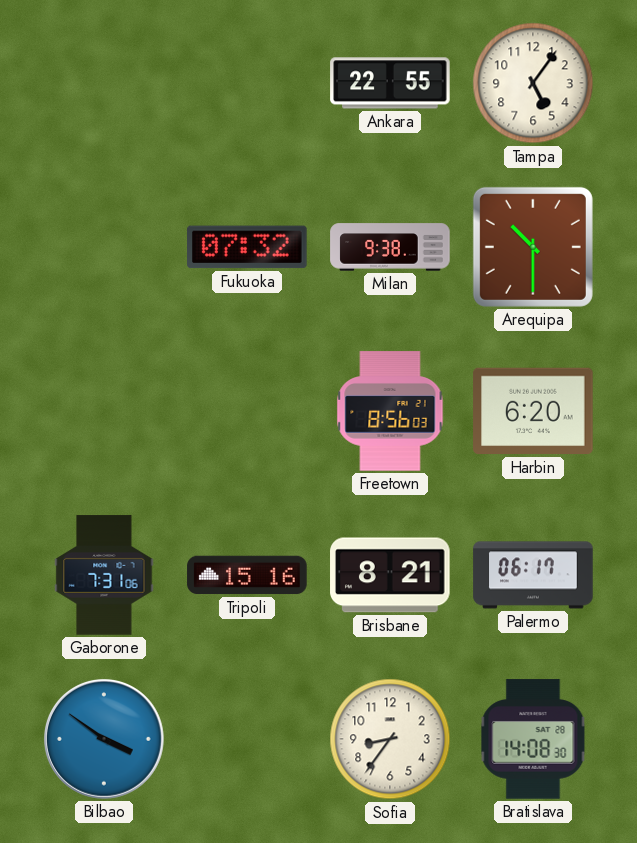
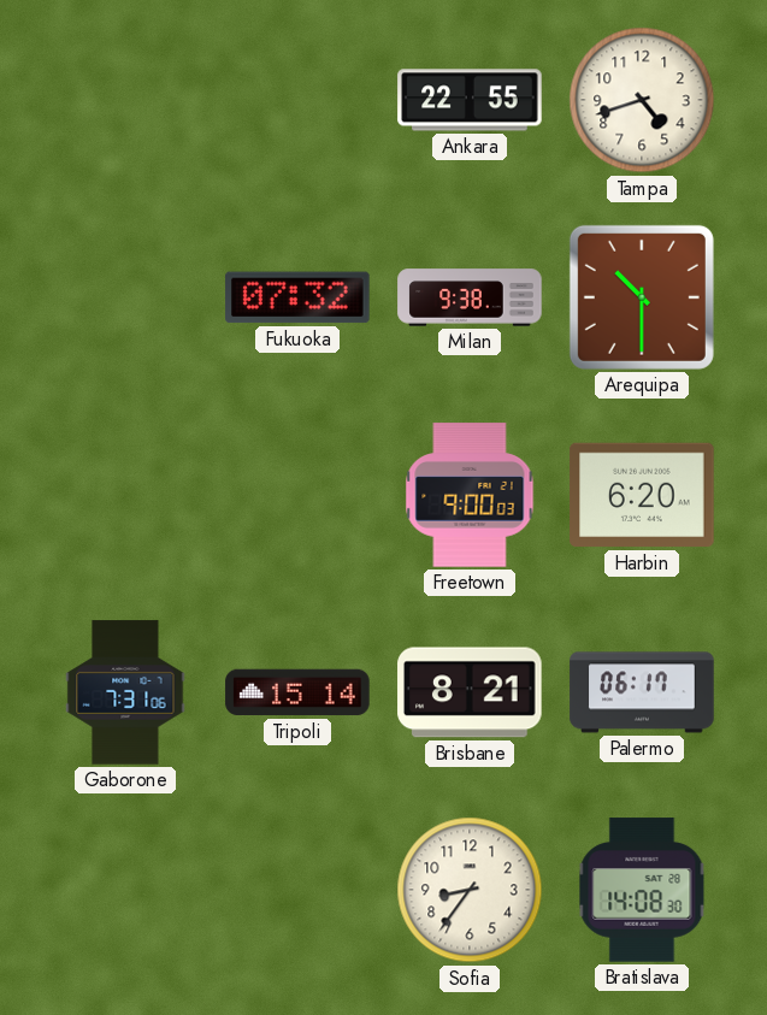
Tampa: 5:06 -> 4:42
Freetown: 8:56 -> 9:00
Tripoli: 15:16 -> 15:14
Bilbao: 3:51 -> none
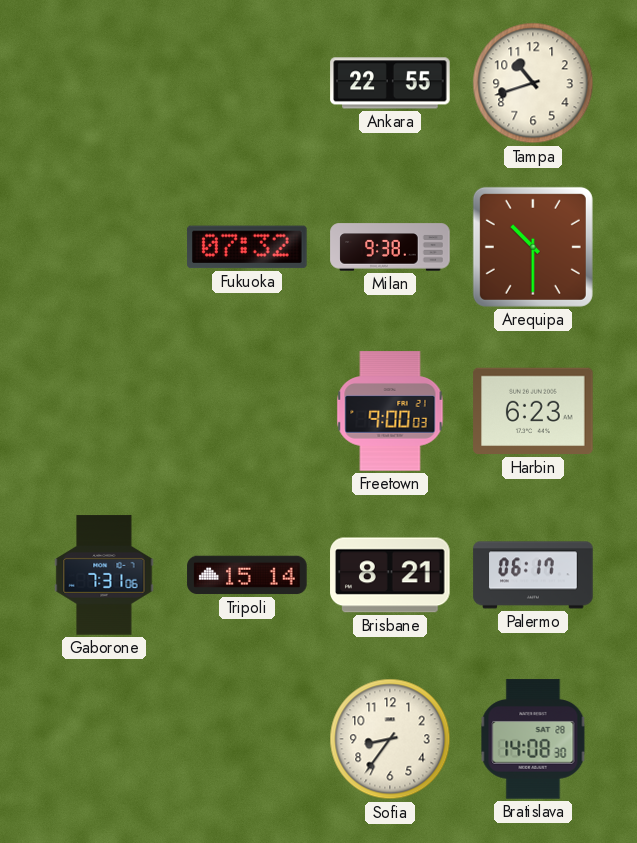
Tampa: 4:42 -> 10:42
Harbin: 6:20 -> 6:23
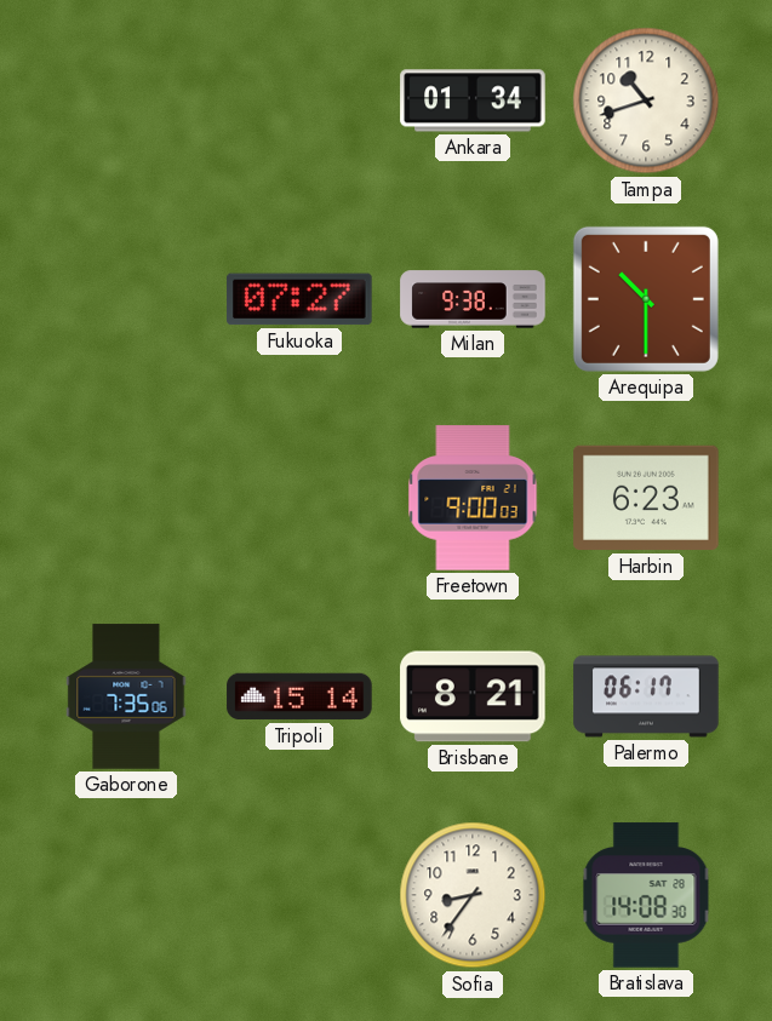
Ankara: 22:55 -> 01:34
Fukuoka: 07:32 -> 07:27
Gaborone: 7:31 -> 7:35
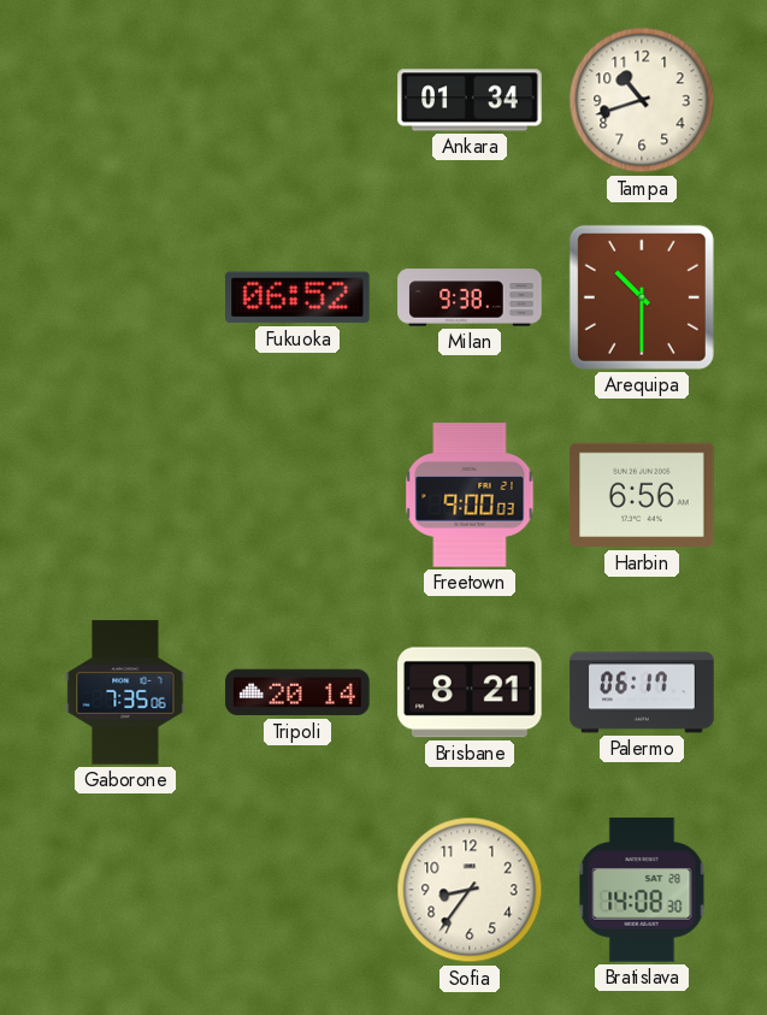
Fukuoka: 07:27 -> 06:52
Harbin: 6:23 -> 6:56
Tripoli: 15:14 -> 20:14
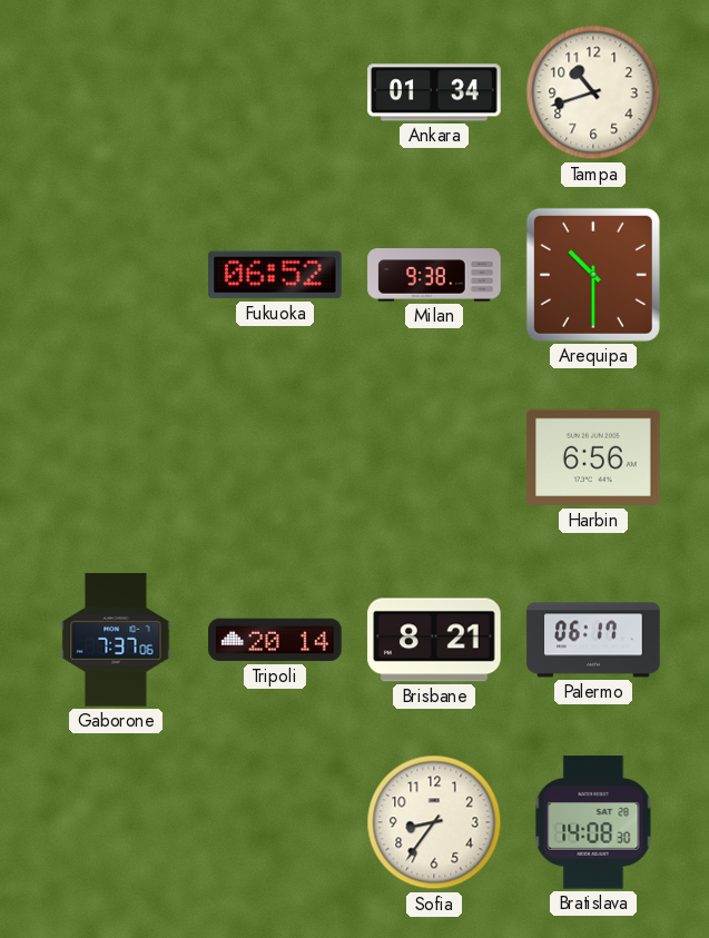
Freetown: 9:00 -> none
Gaborone: 7:35 -> 7:37
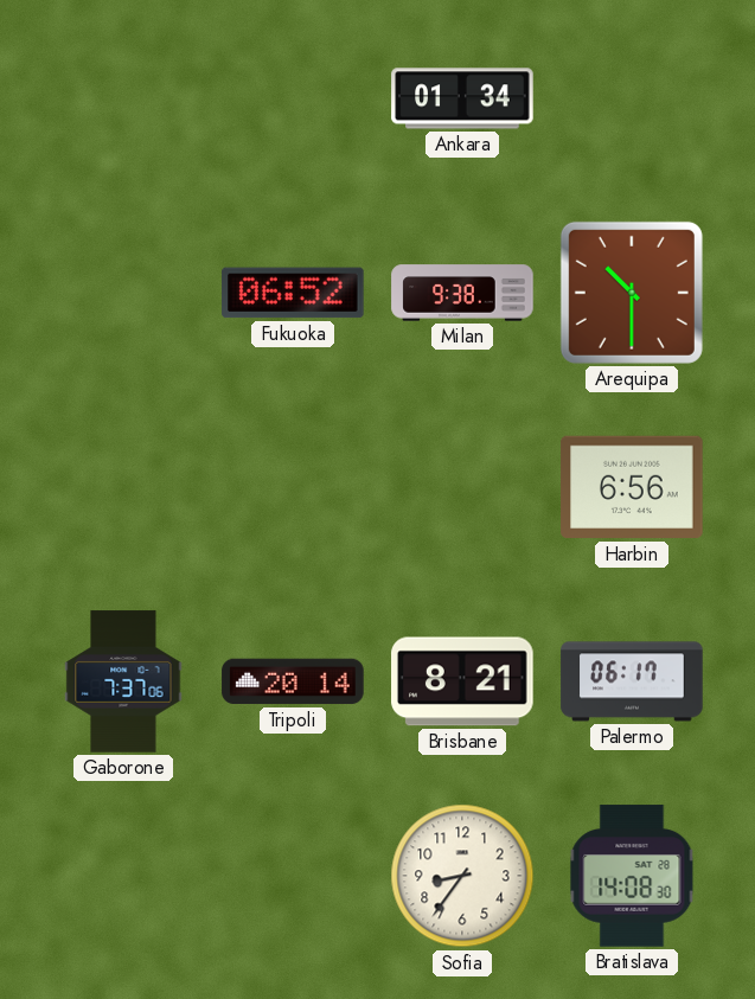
Tampa: 10:42 -> none
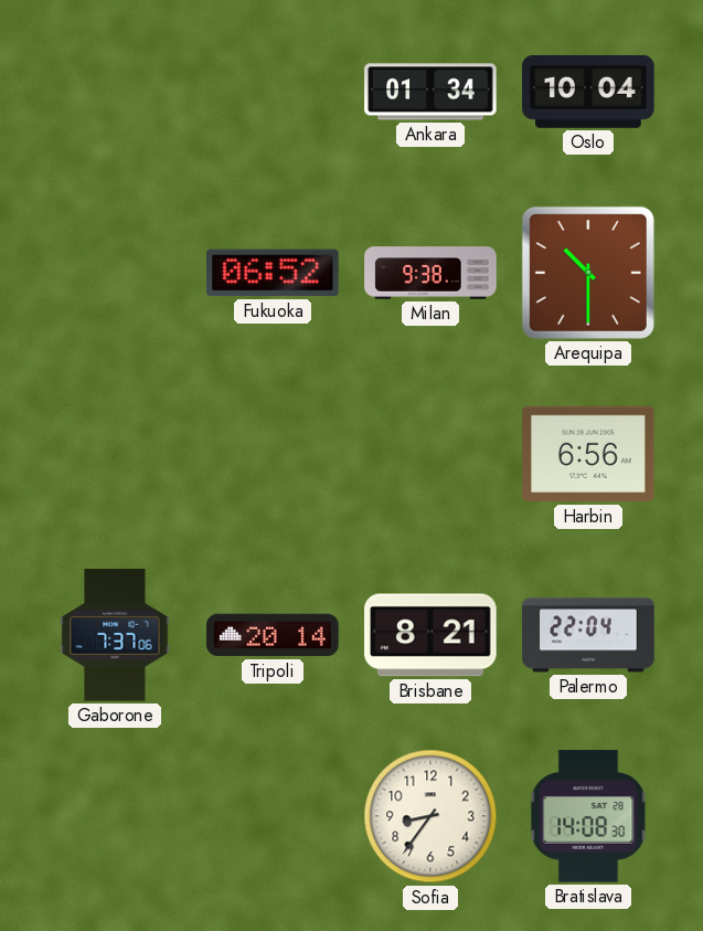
Oslo: none -> 10:04
Palermo: 06:17 -> 22:04
